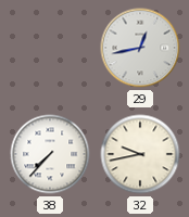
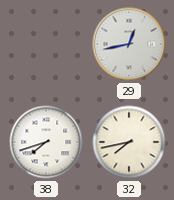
38: 7:37 -> 7:42
32: 9:43 -> 7:43
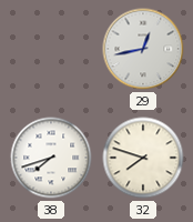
32: 7:43 -> 7:48
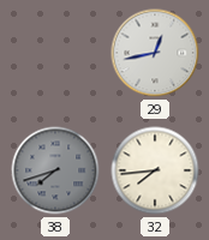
38 dial: white -> grey
32: 7:48 -> 7:44
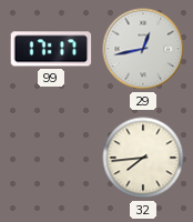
99: none -> 17:17
38: 7:42 -> none
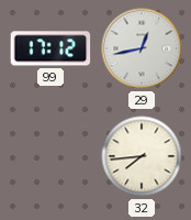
99: 17:17 -> 17:12
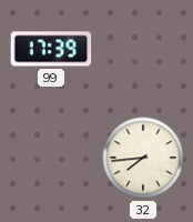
99: 17:12 -> 17:39
29: 12:43 -> none
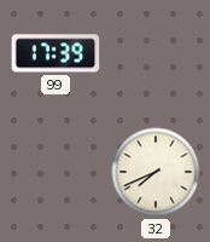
32: 7:44 -> 7:41
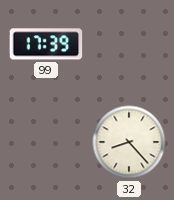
32: 7:41 -> 8:23
